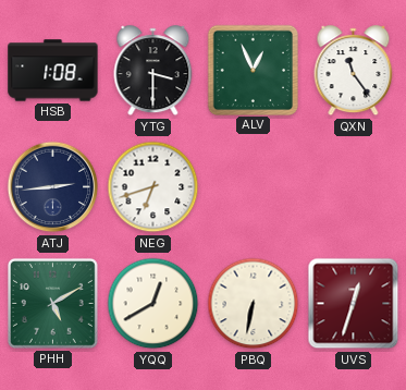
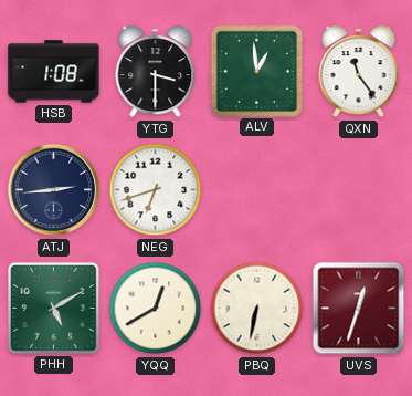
ALV: 12:56 -> 12:59
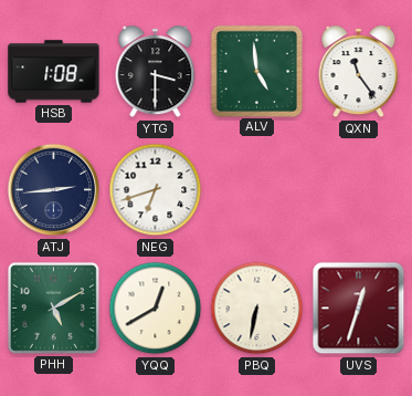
ALV: 12:59 -> 4:59
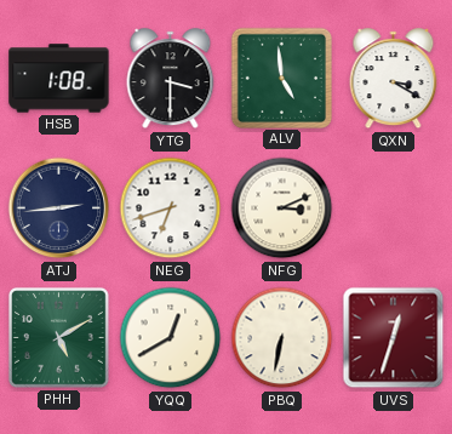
QXN: 11:24 -> 3:20
NFG: none -> 3:11
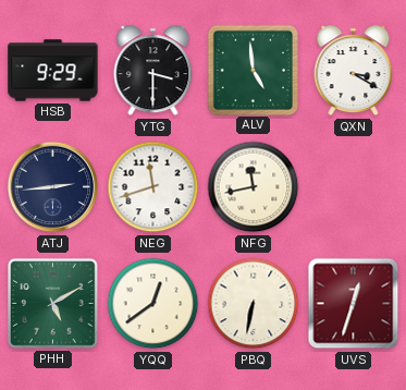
HSB: 1:08 -> 9:29
NEG: 6:42 -> 11:42
NFG: 3:11 -> 11:43
YQQ: 12:40 -> 12:39
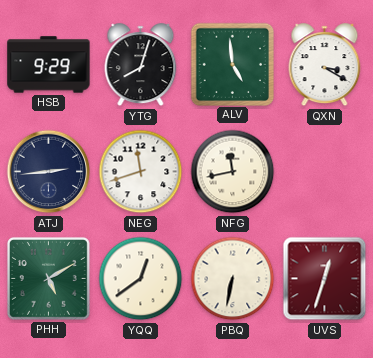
YTG: 3:30 -> 8:03
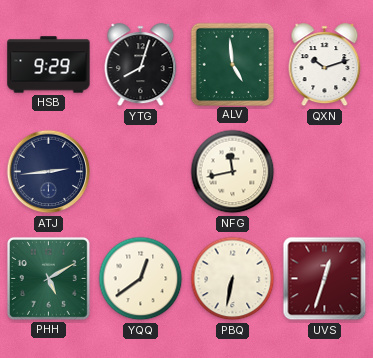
QXN: 3:20 -> 10:12
NEG: 11:42 -> none
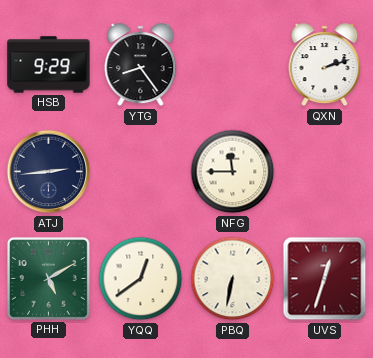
YTG: 8:03 -> 8:24
ALV: 4:59 -> none
QXN: 10:12 -> 2:12
NFG: 11:43 -> 11:45
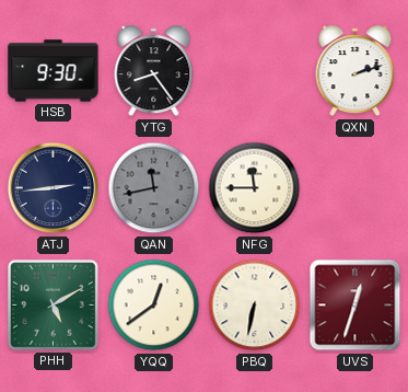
HSB: 9:29 -> 9:30
QAN: none -> 11:43
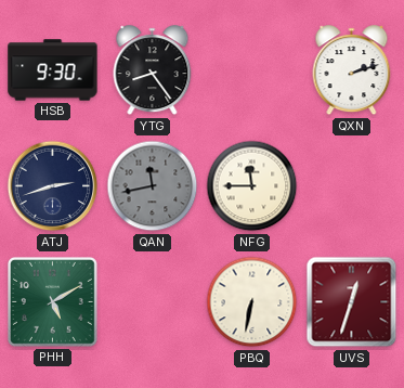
ATJ: 2:44 -> 2:42
YQQ: 12:39 -> none
